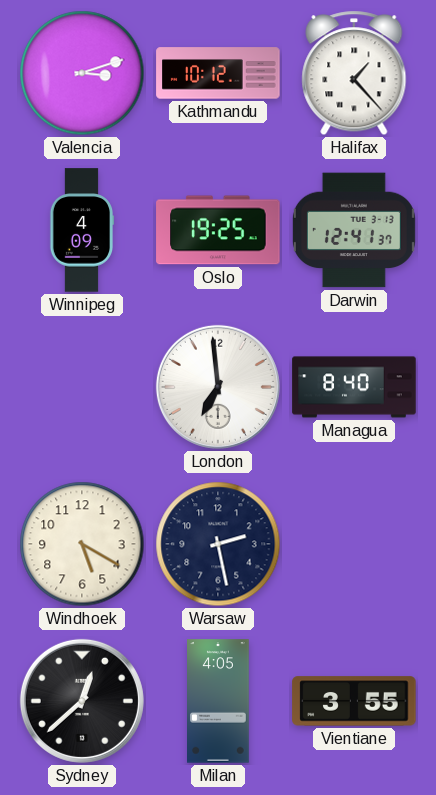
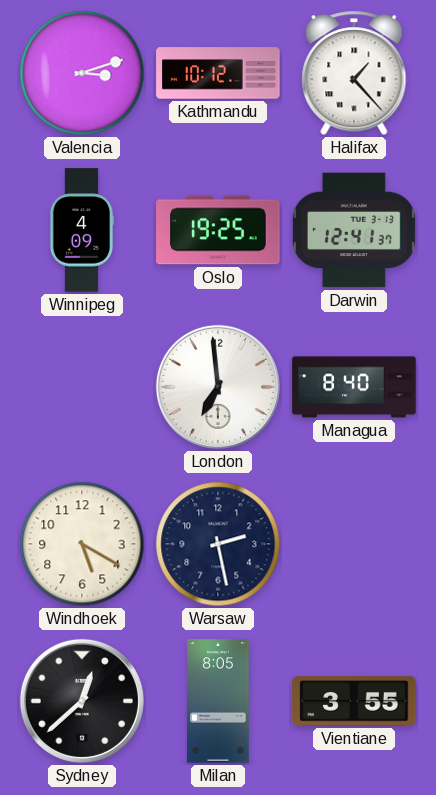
Milan: 4:05 -> 8:05
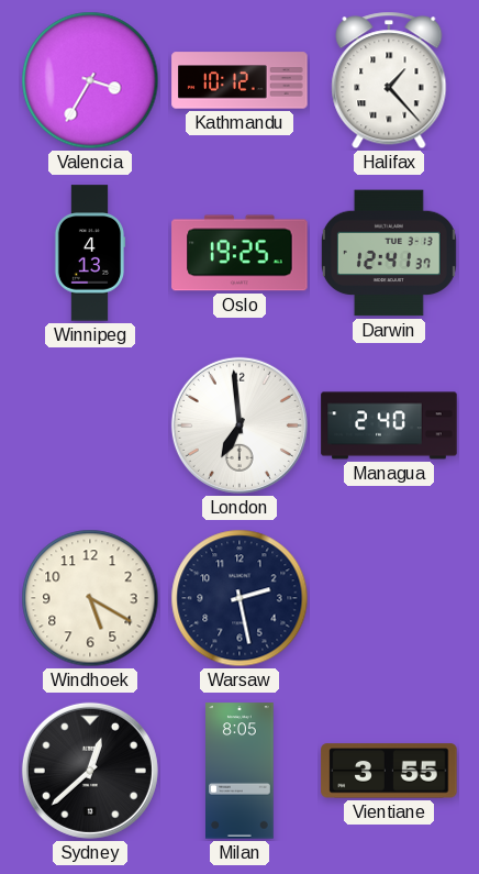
Valencia: 3:12 -> 3:35
Winnipeg: 4:09 -> 4:13
Managua: 8:40 -> 2:40
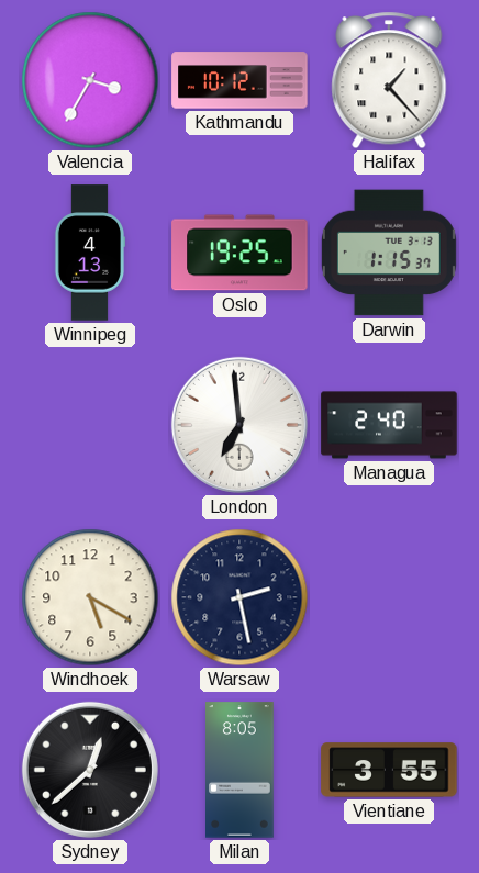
Darwin: 12:41 -> 1:15
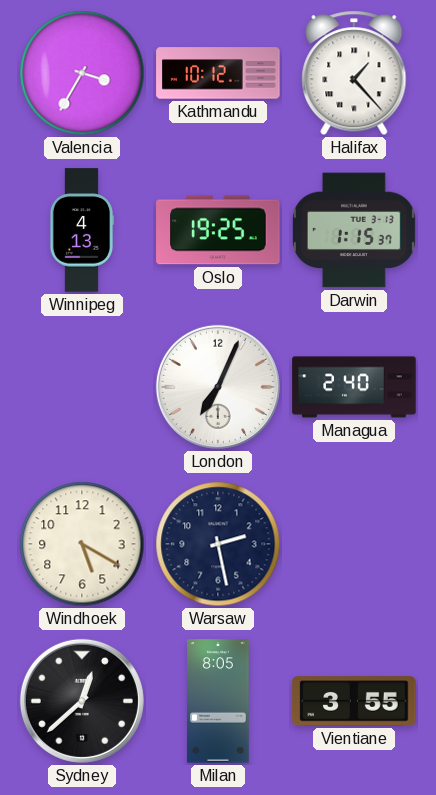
London: 6:59 -> 7:04
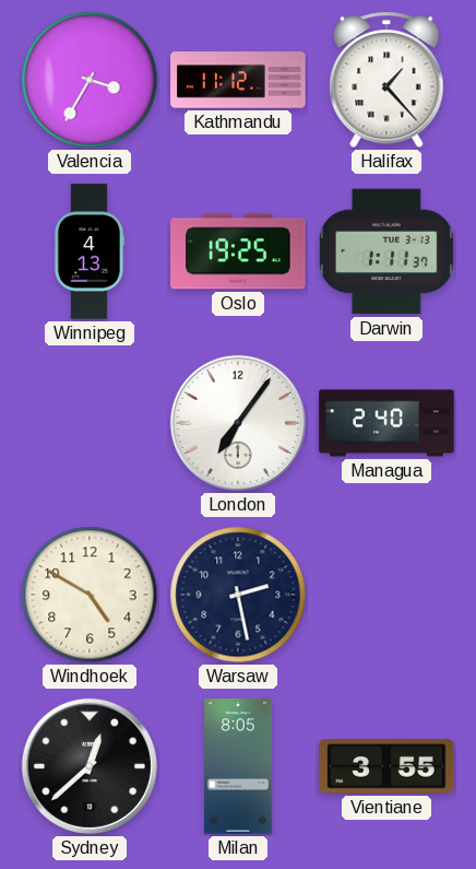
Kathmandu: 10:12 -> 11:12
Darwin: 1:15 -> 1:11
London: 7:04 -> 7:06
Windhoek: 5:20 -> 4:50
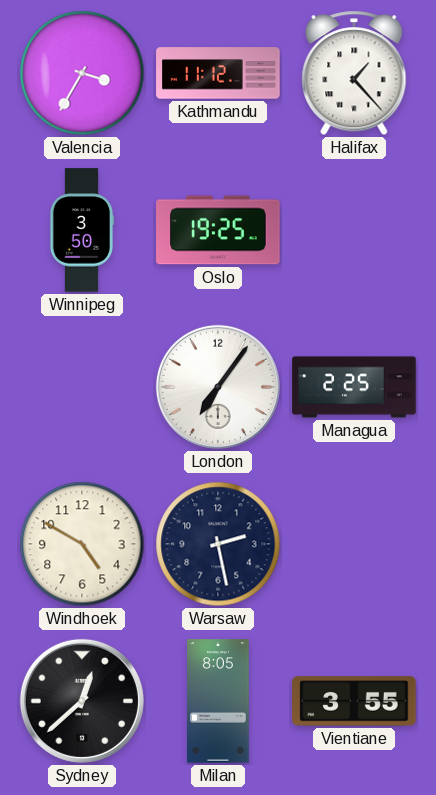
Winnipeg: 4:13 -> 3:50
Darwin: 1:11 -> none
Managua: 2:40 -> 2:25
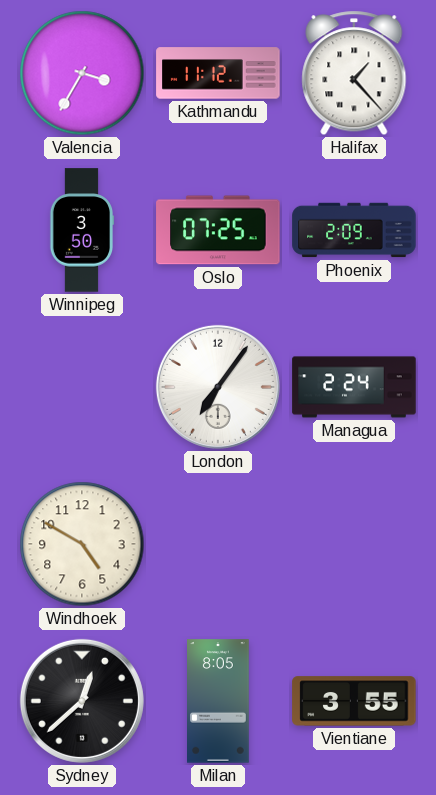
Oslo: 19:25 -> 07:25
Phoenix: none -> 2:09
Managua: 2:25 -> 2:24
Warsaw: 2:28 -> none
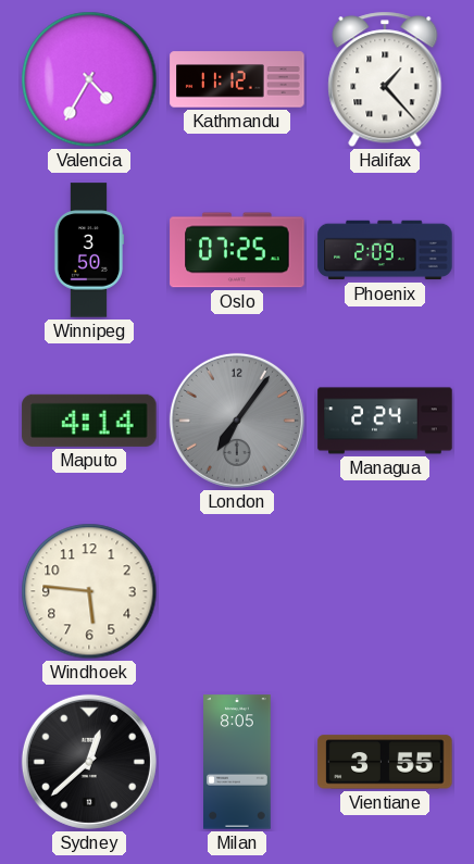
Valencia: 3:35 -> 4:35
Maputo: none -> 4:14
London dial: white -> grey
Windhoek: 4:50 -> 5:46
